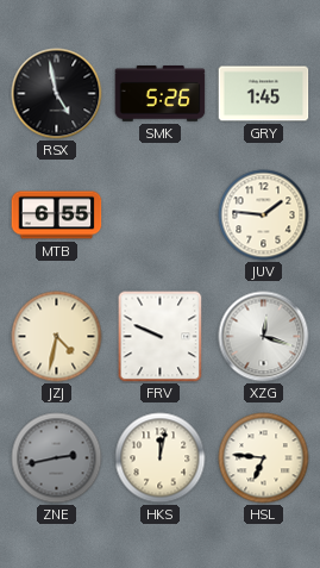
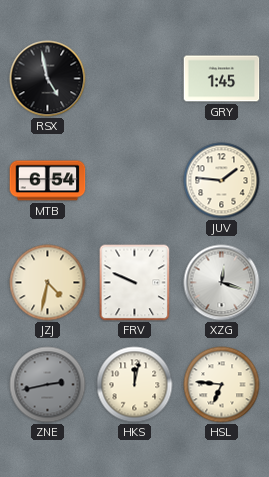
SMK: 5:26 -> none
MTB: 6:55 -> 6:54
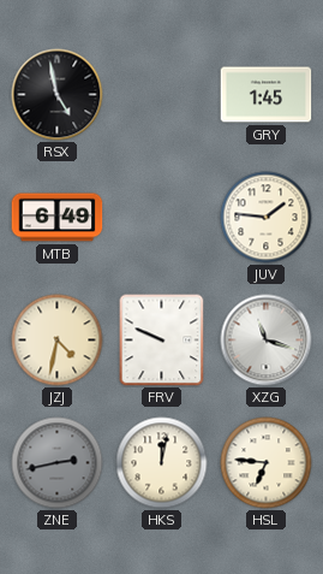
MTB: 6:54 -> 6:49
XZG: 12:18 -> 11:18
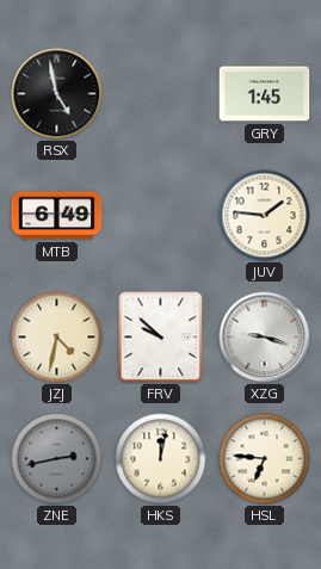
FRV: 9:49 -> 9:52
XZG: 11:18 -> 9:18
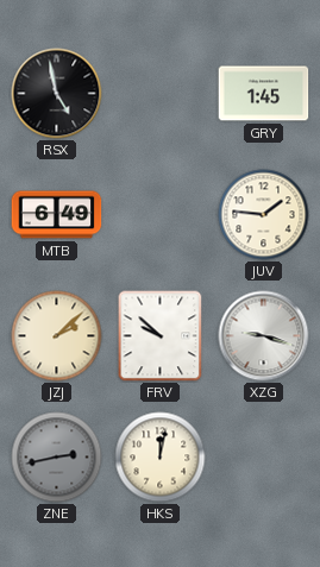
JZJ: 4:32 -> 2:08
HSL: 6:46 -> none
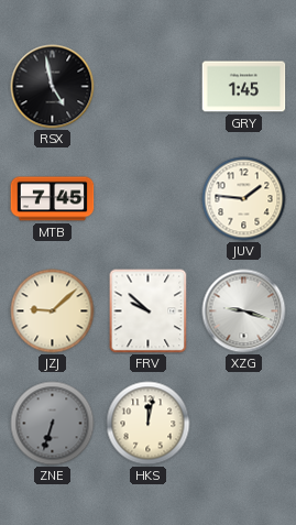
MTB: 6:49 -> 7:45
JZJ: 2:08 -> 9:08
ZNE: 2:43 -> 6:33
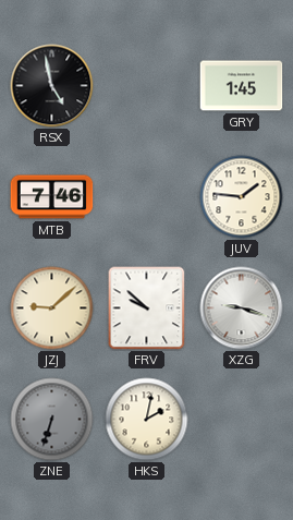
MTB: 7:45 -> 7:46
HKS: 12:02 -> 2:02
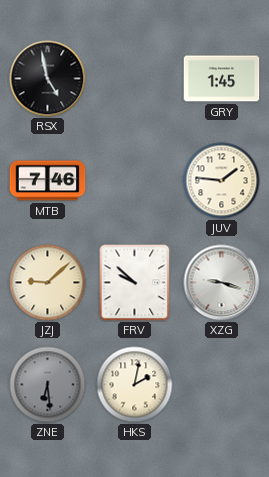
ZNE: 6:33 -> 6:29
